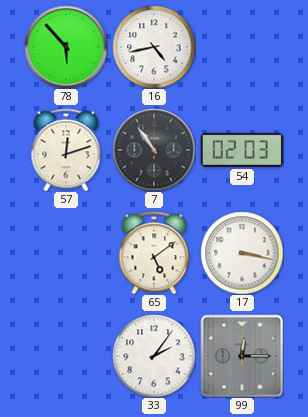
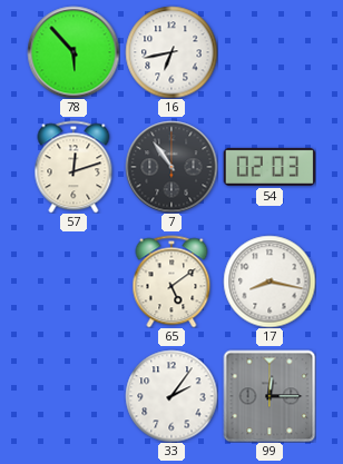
16: 4:43 -> 6:43
17: 3:17 -> 8:17
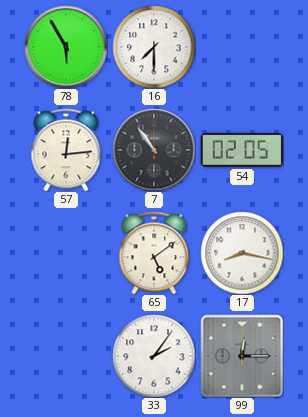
78: 5:53 -> 5:55
16: 6:43 -> 7:30
57: 12:12 -> 12:14
54: 02:03 -> 02:05
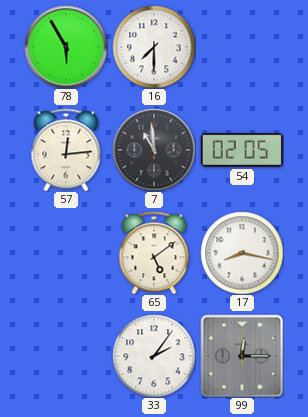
7: 10:54 -> 10:59
